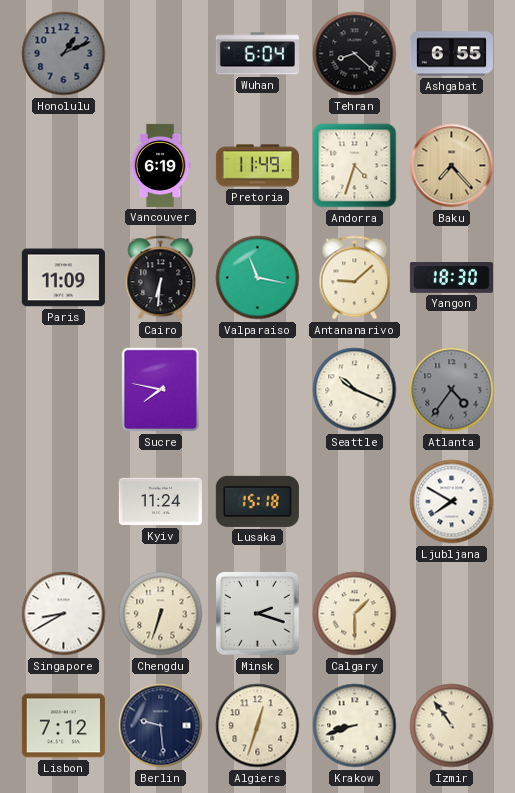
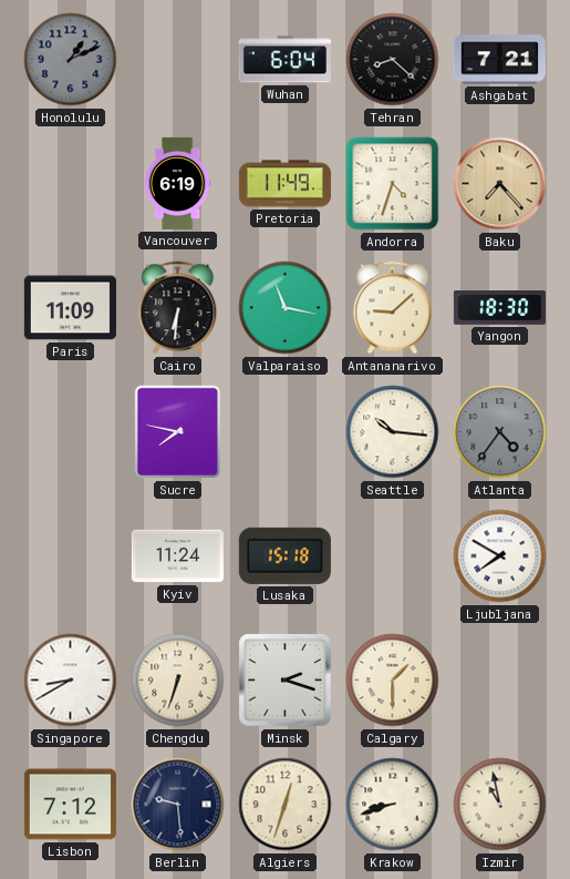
Ashgabat: 6:55 -> 7:21
Seattle: 10:19 -> 10:16
Izmir: 10:54 -> 10:58
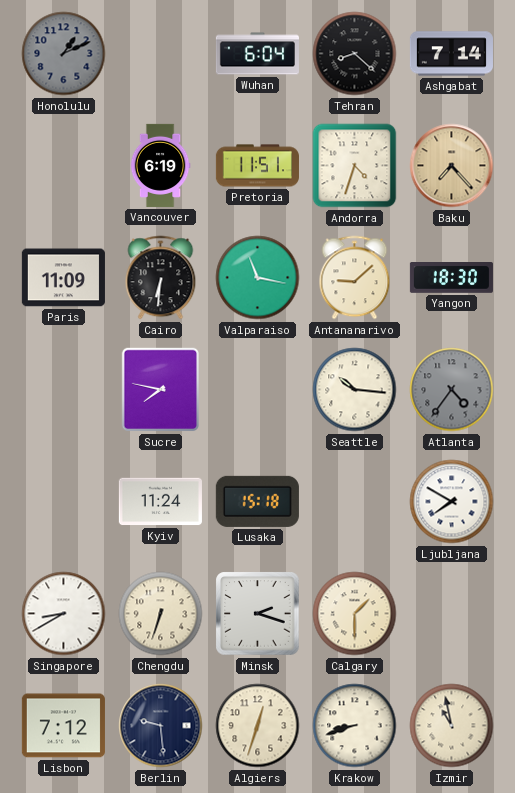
Ashgabat: 7:21 -> 7:14
Pretoria: 11:49 -> 11:51
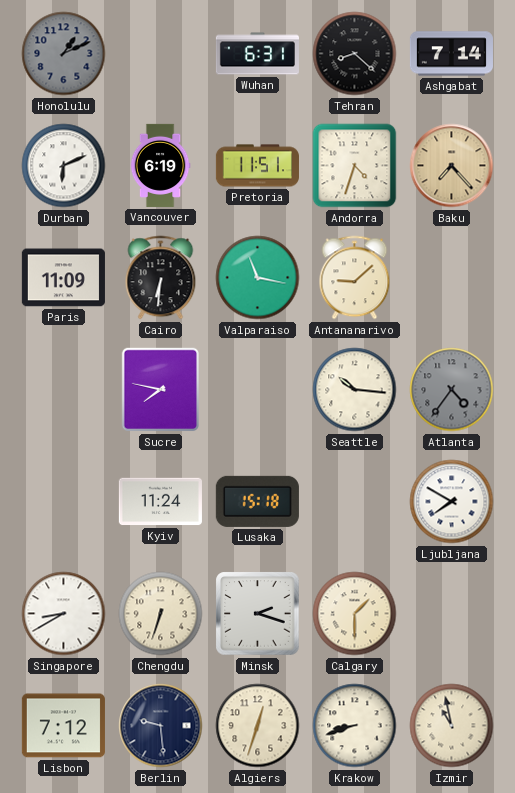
Wuhan: 6:04 -> 6:31
Durban: none -> 6:11
Yangon: 18:30 -> none
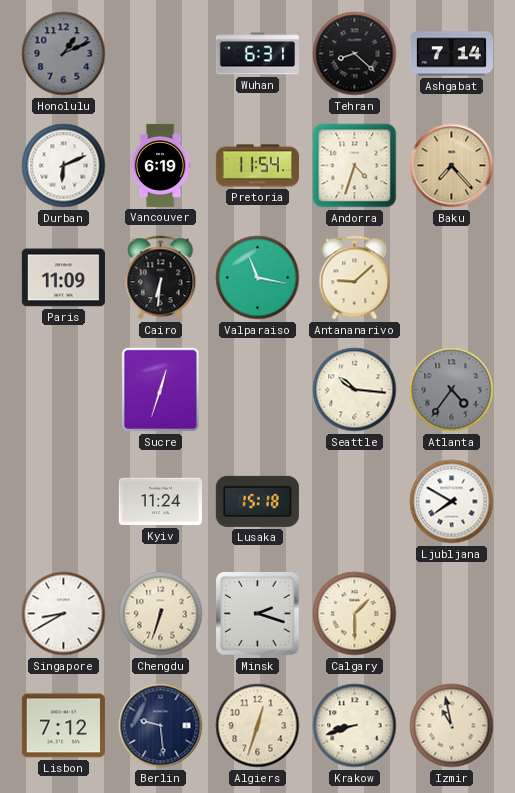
Pretoria: 11:51 -> 11:54
Sucre: 7:47 -> 12:33
